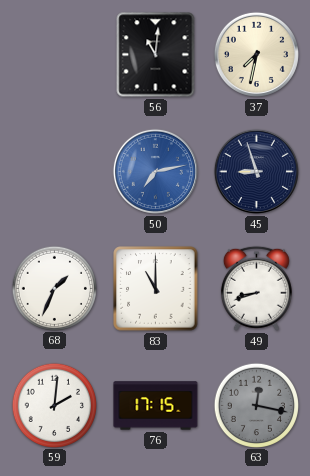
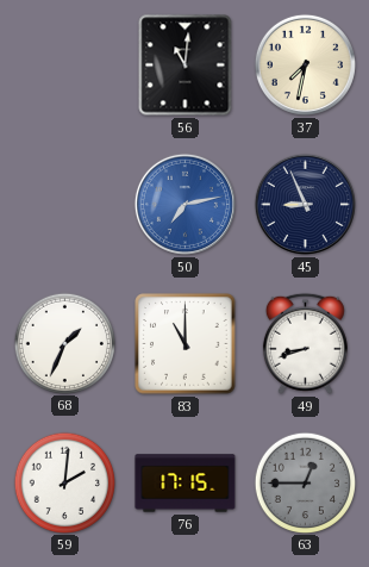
45: 8:57 -> 8:56
63: 12:17 -> 12:45
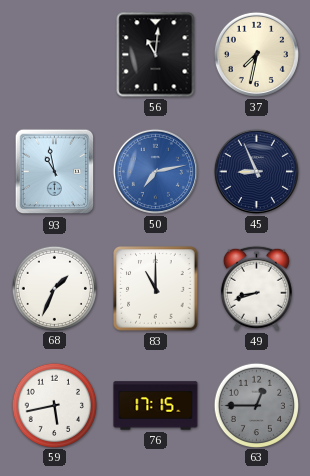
93: none -> 10:58
59: 2:01 -> 5:43
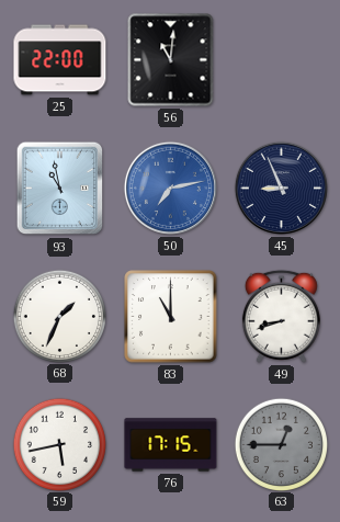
25: none -> 22:00
37: 7:32 -> none
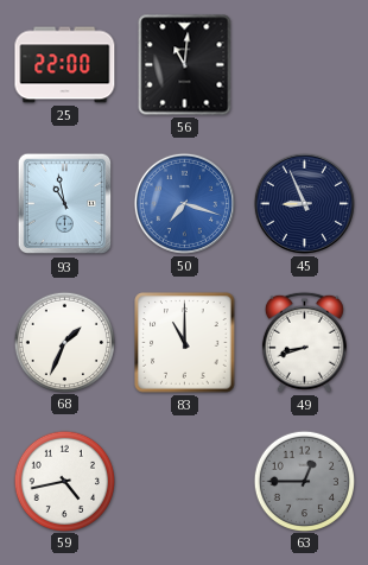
50: 7:13 -> 7:18
59: 5:43 -> 4:43
76: 17:15 -> none
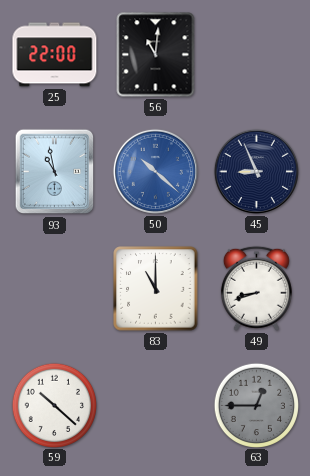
50: 7:18 -> 10:22
68: 1:34 -> none
59: 4:43 -> 10:22
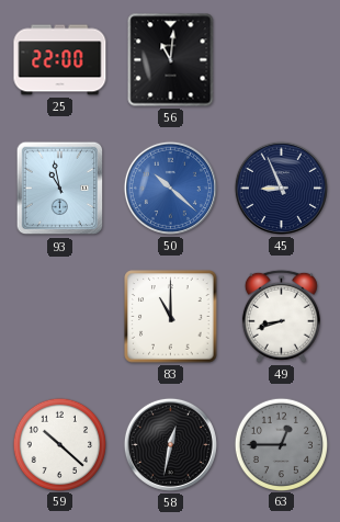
58: none -> 12:32
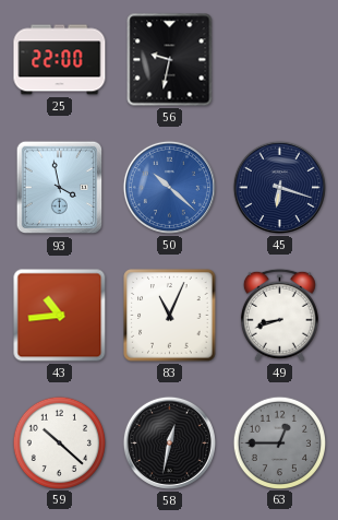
56: 11:01 -> 9:32
93: 10:58 -> 3:58
45: 8:56 -> 6:18
43: none -> 10:44
83: 11:00 -> 11:04
